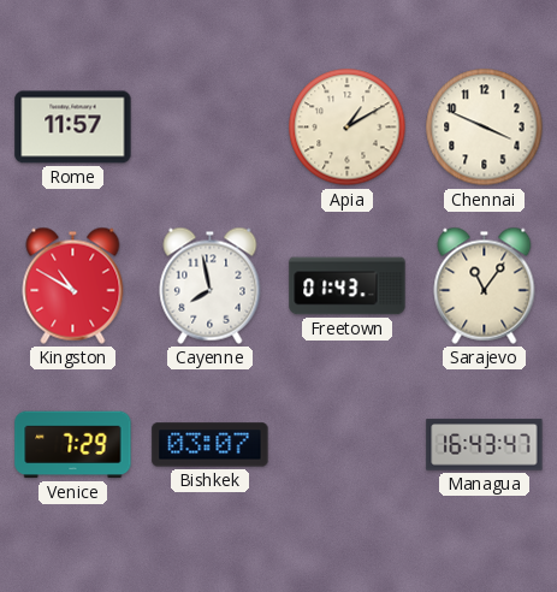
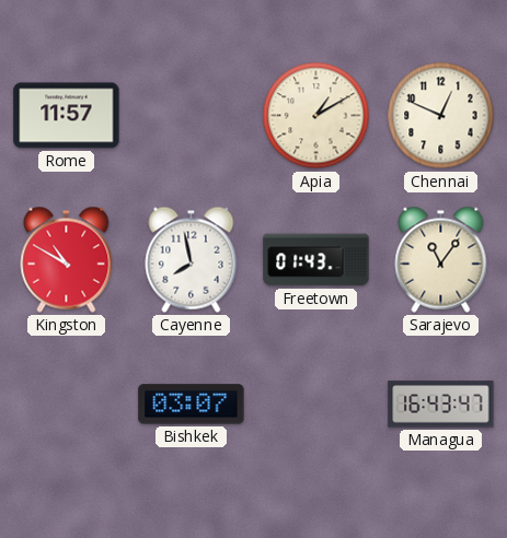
Chennai: 3:49 -> 12:49
Venice: 7:29 -> none
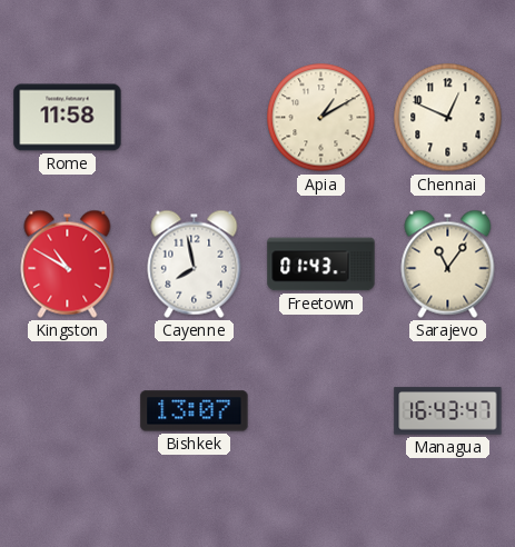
Rome: 11:57 -> 11:58
Bishkek: 03:07 -> 13:07
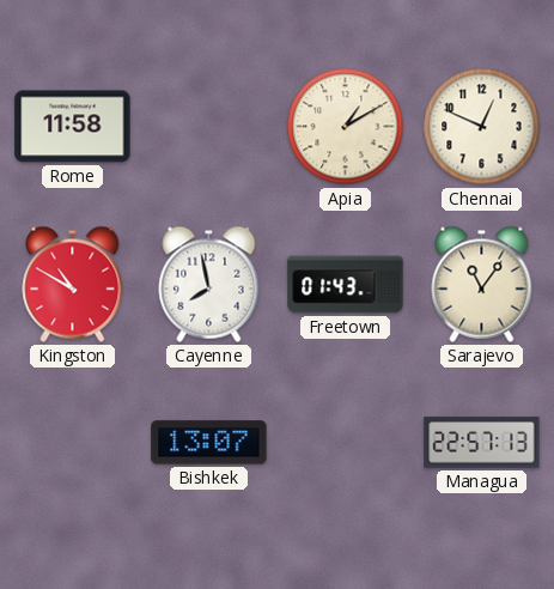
Managua: 16:43 -> 22:57
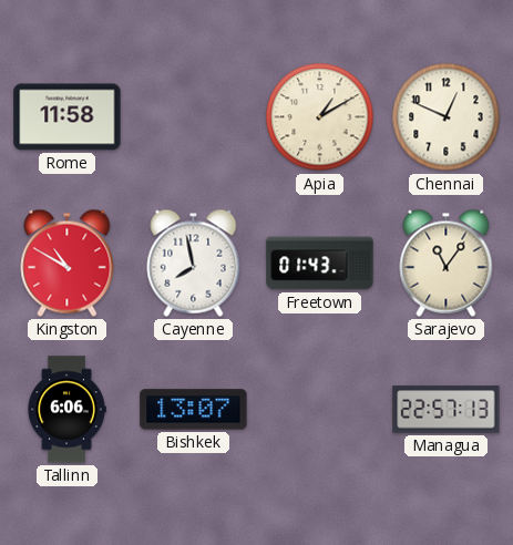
Tallinn: none -> 6:06
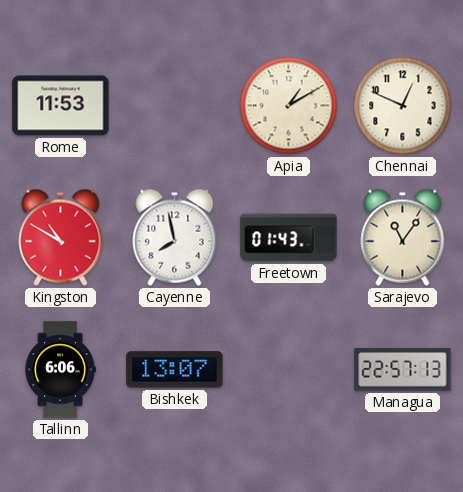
Rome: 11:58 -> 11:53
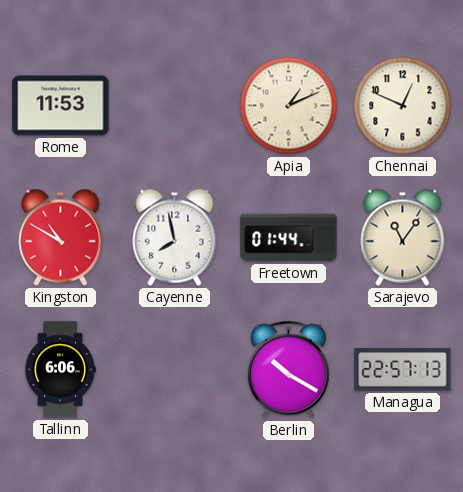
Apia: 1:10 -> 1:11
Freetown: 01:43 -> 01:44
Bishkek: 13:07 -> none
Berlin: none -> 10:20
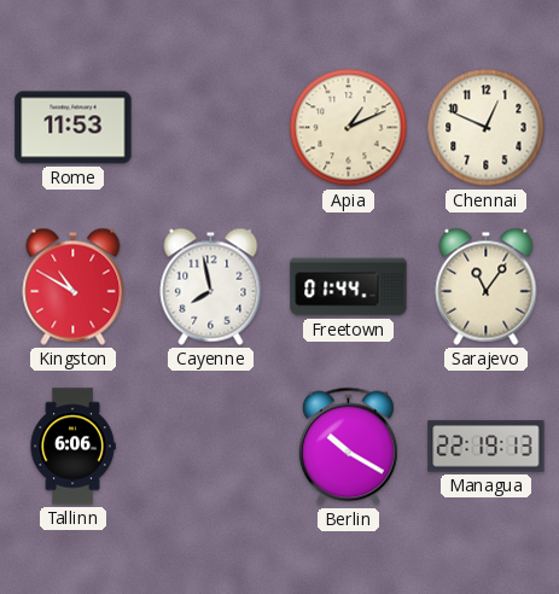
Managua: 22:57 -> 22:19
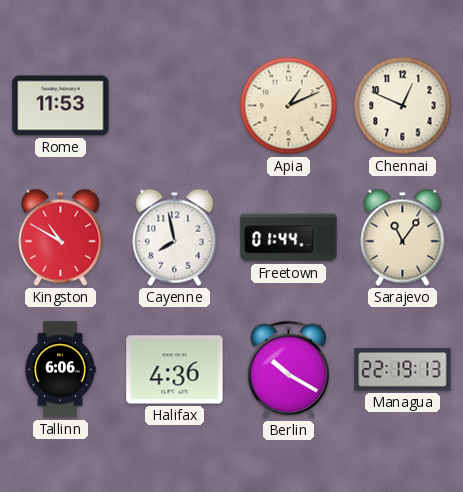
Halifax: none -> 4:36
